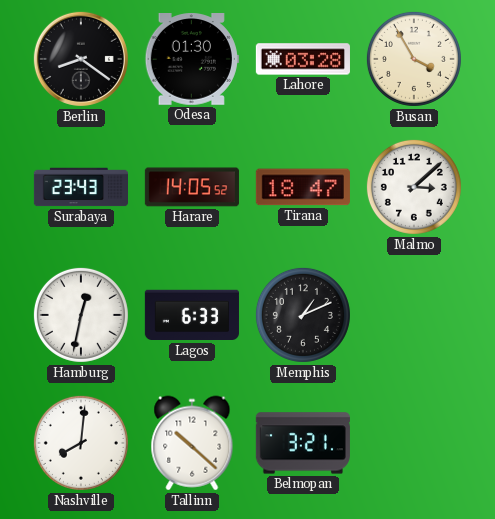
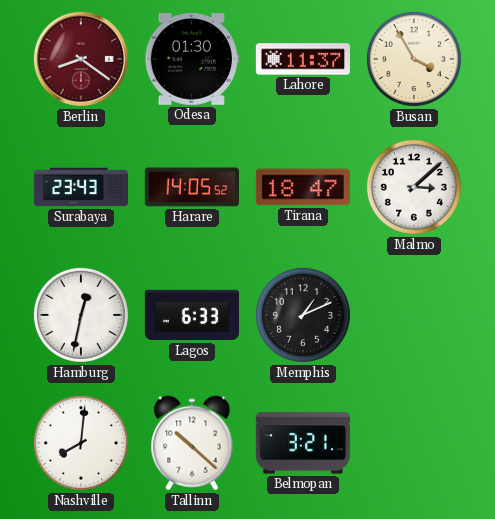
Berlin dial: black -> burgundy
Lahore: 03:28 -> 11:37
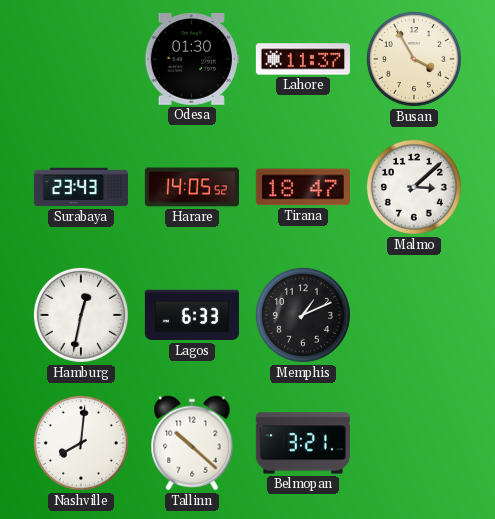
Berlin: 8:21 -> none
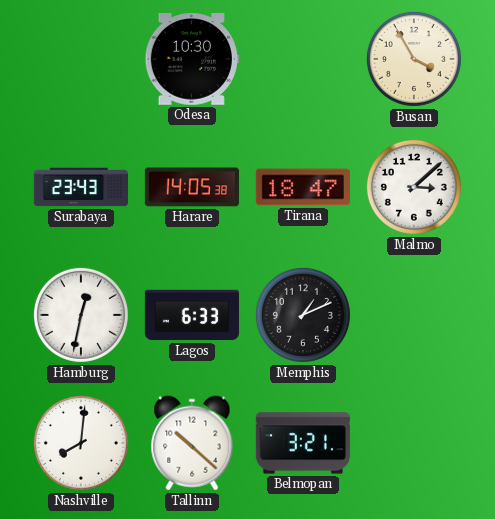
Odesa: 01:30 -> 10:30
Lahore: 11:37 -> none
Harare: 14:05:52 -> 14:05:38
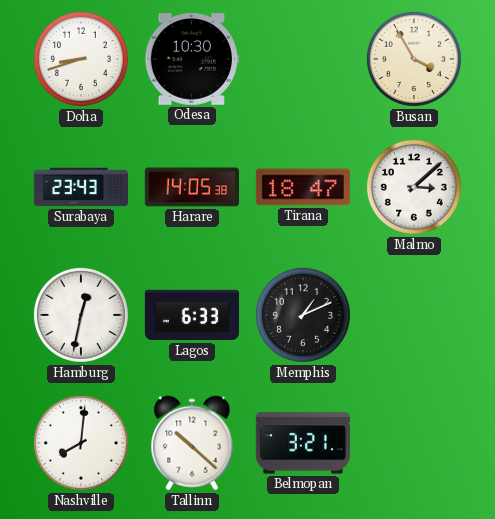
Doha: none -> 8:42
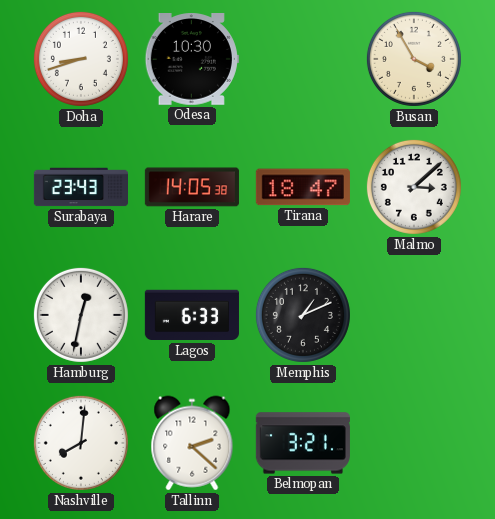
Tallinn: 10:22 -> 2:22
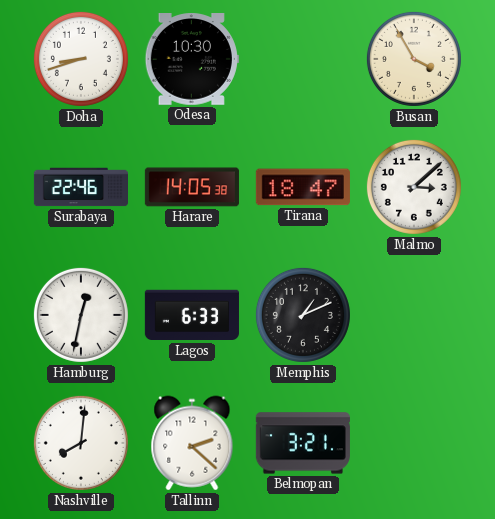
Surabaya: 23:43 -> 22:46
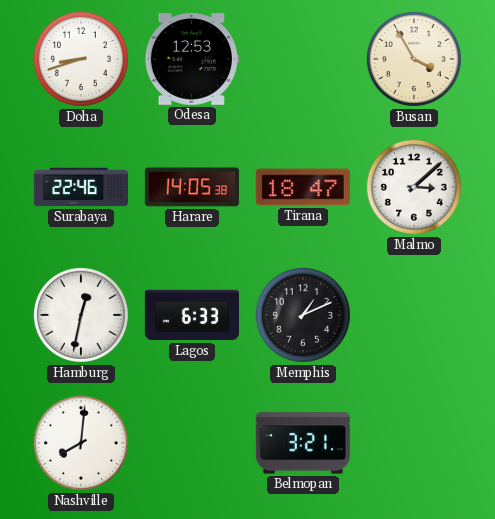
Odesa: 10:30 -> 12:53
Tallinn: 2:22 -> none
